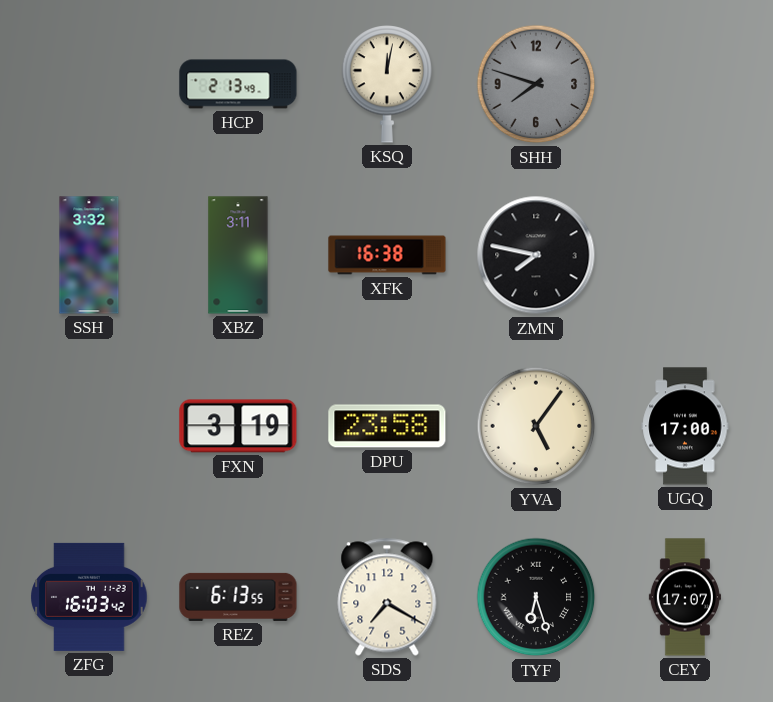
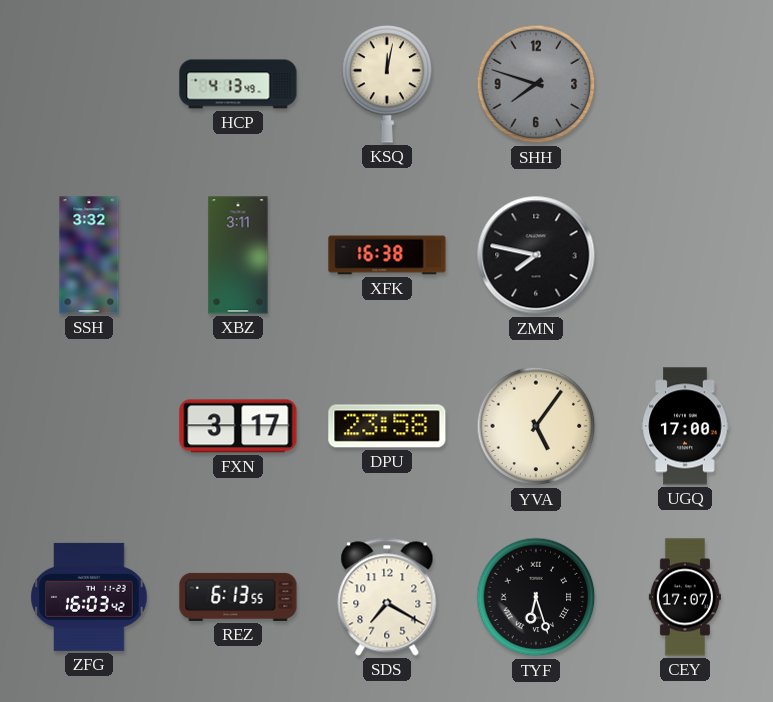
HCP: 2:13 -> 4:13
FXN: 3:19 -> 3:17
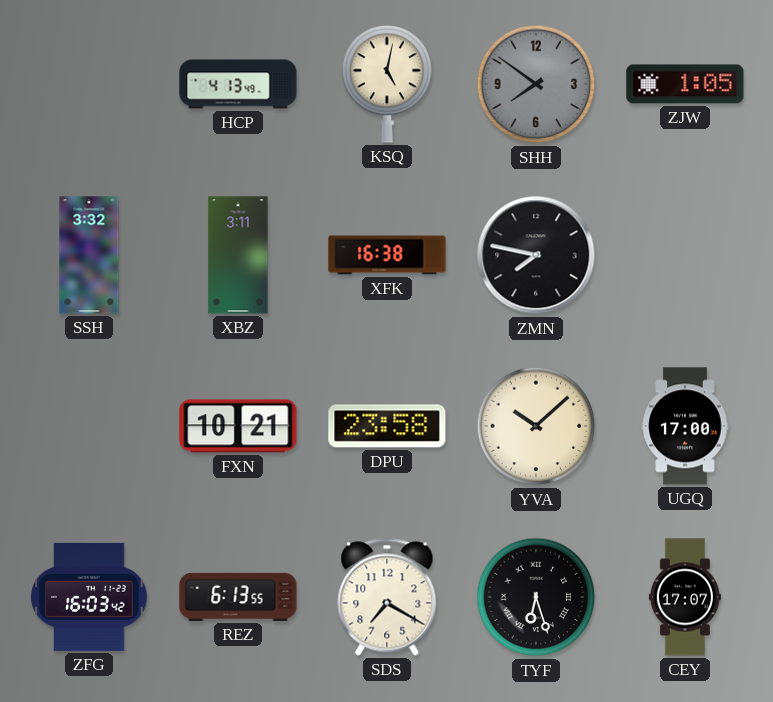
KSQ: 12:02 -> 5:02
SHH: 7:48 -> 7:51
ZJW: none -> 1:05
FXN: 3:17 -> 10:21
YVA: 5:06 -> 10:08
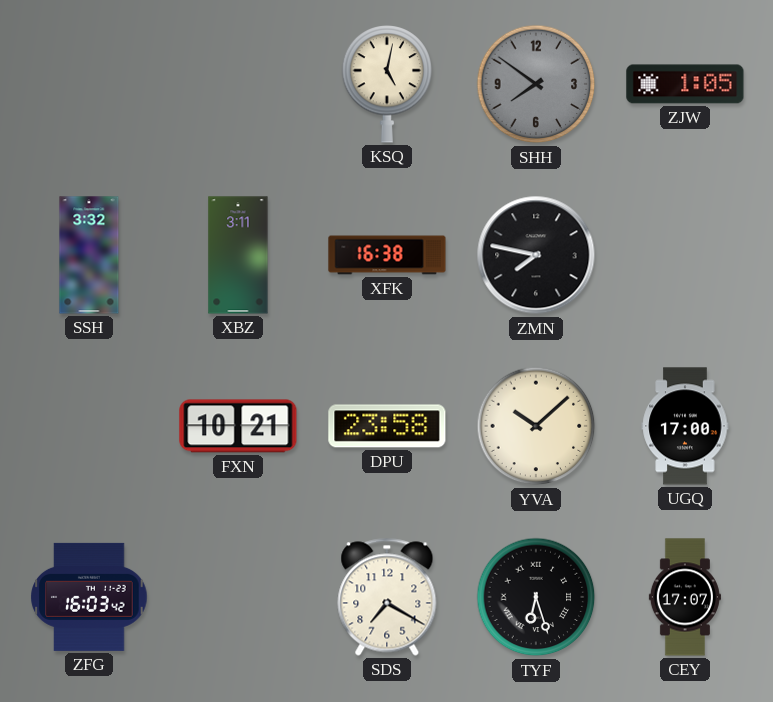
HCP: 4:13 -> none
REZ: 6:13 -> none
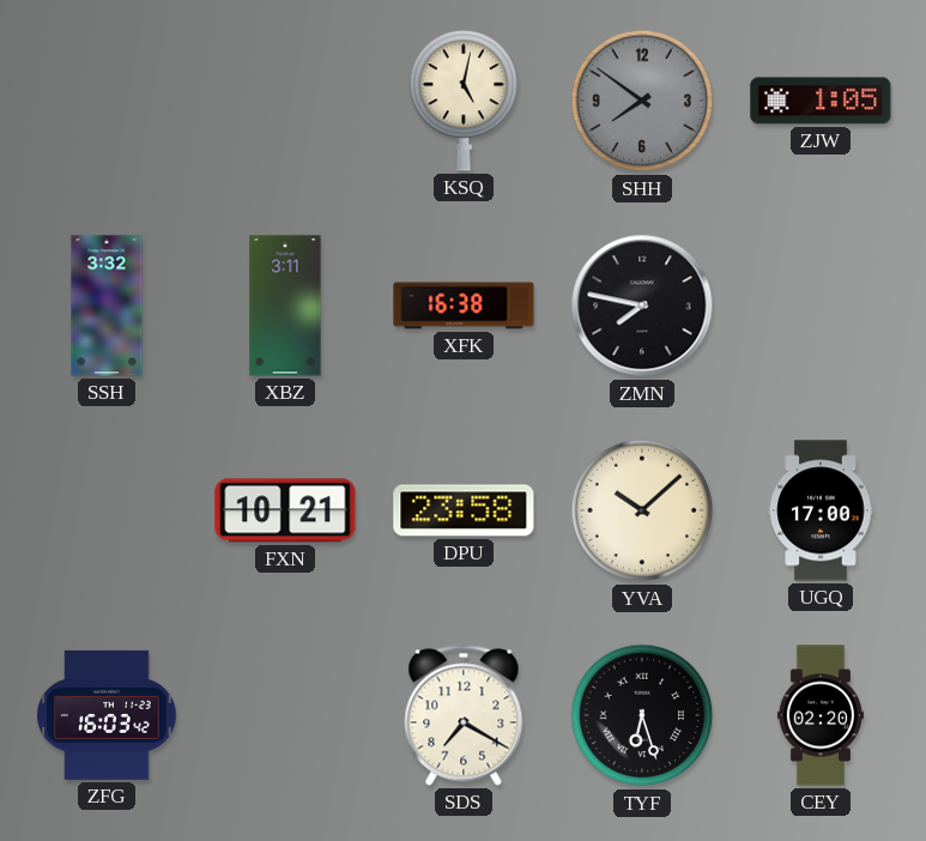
CEY: 17:07 -> 02:20
